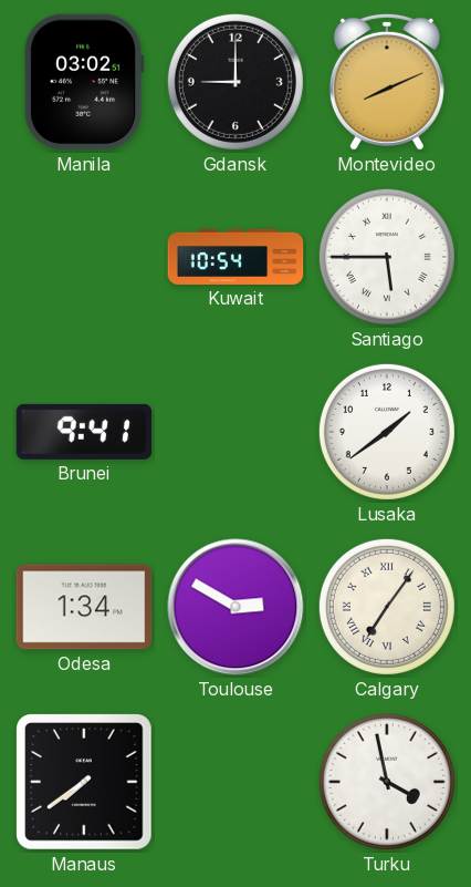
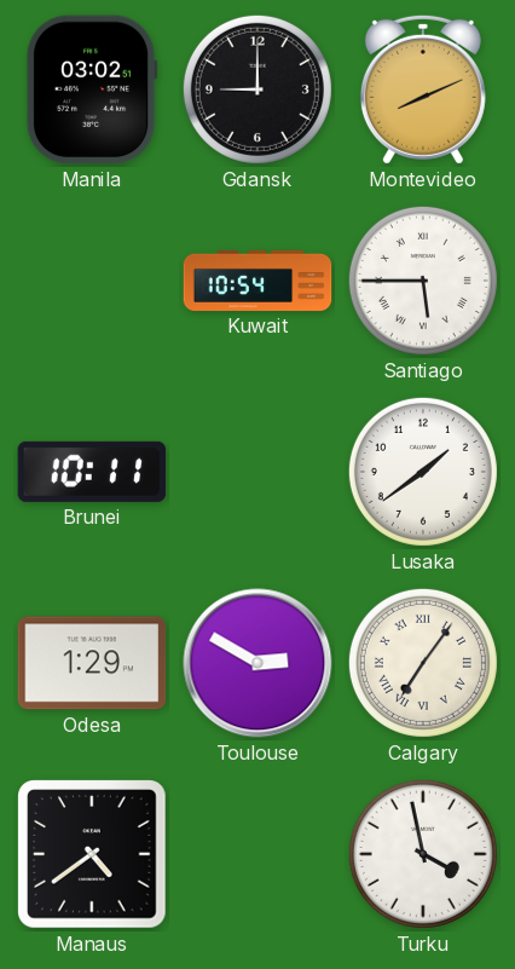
Brunei: 9:41 -> 10:11
Odesa: 1:34 -> 1:29
Manaus: 7:39 -> 4:39
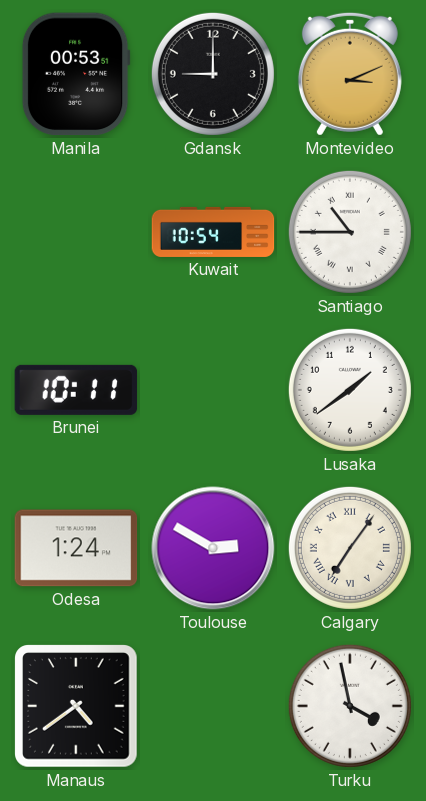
Manila: 03:02 -> 00:53
Montevideo: 8:11 -> 3:11
Santiago: 5:45 -> 10:45
Odesa: 1:29 -> 1:24
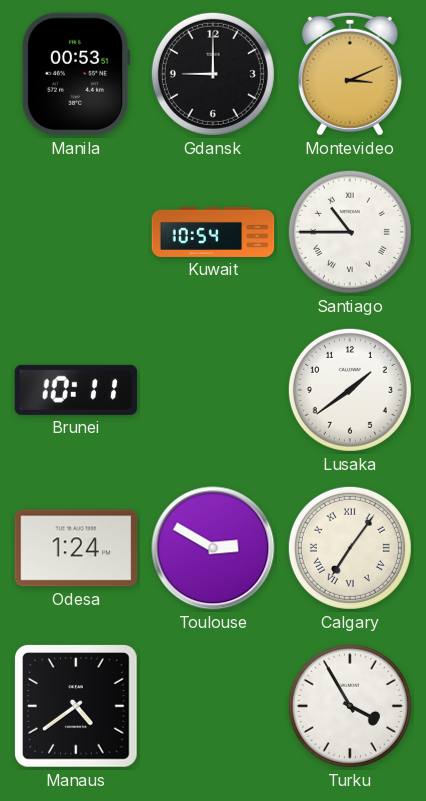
Turku: 3:58 -> 3:55
